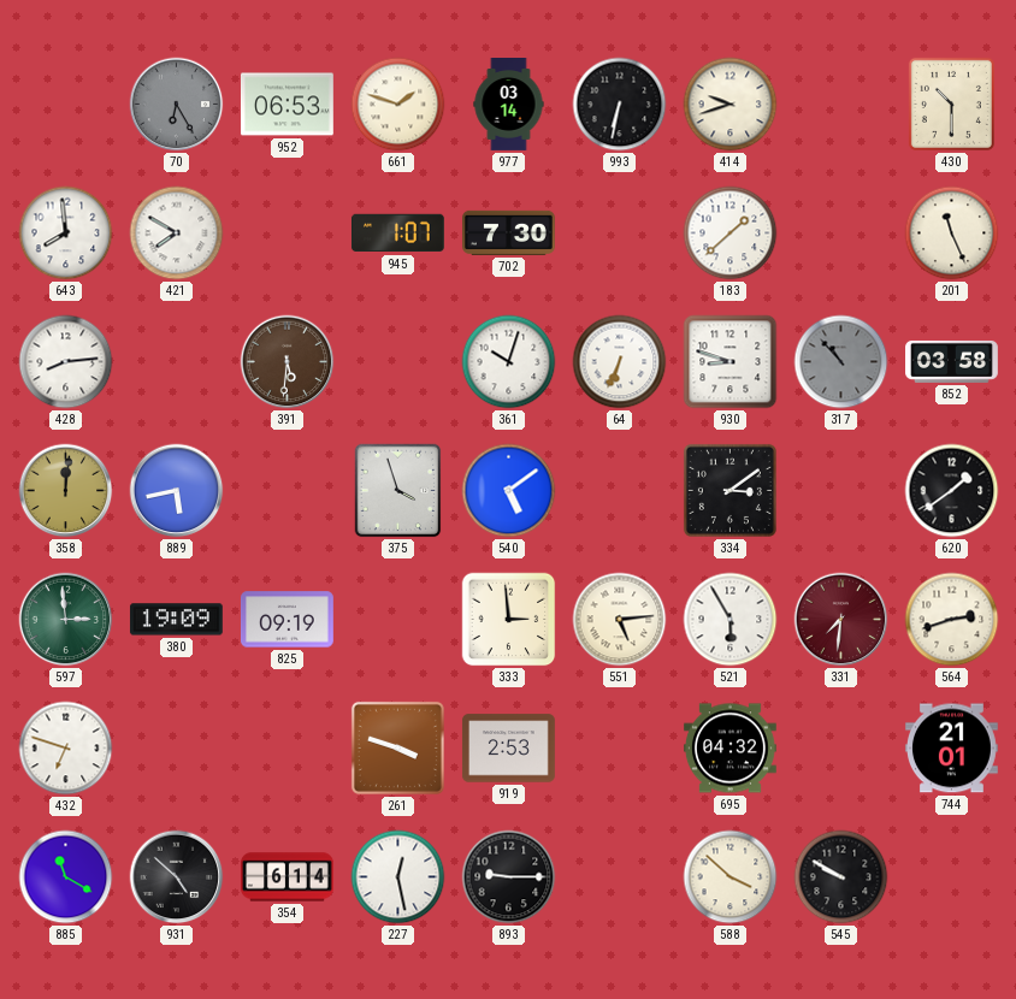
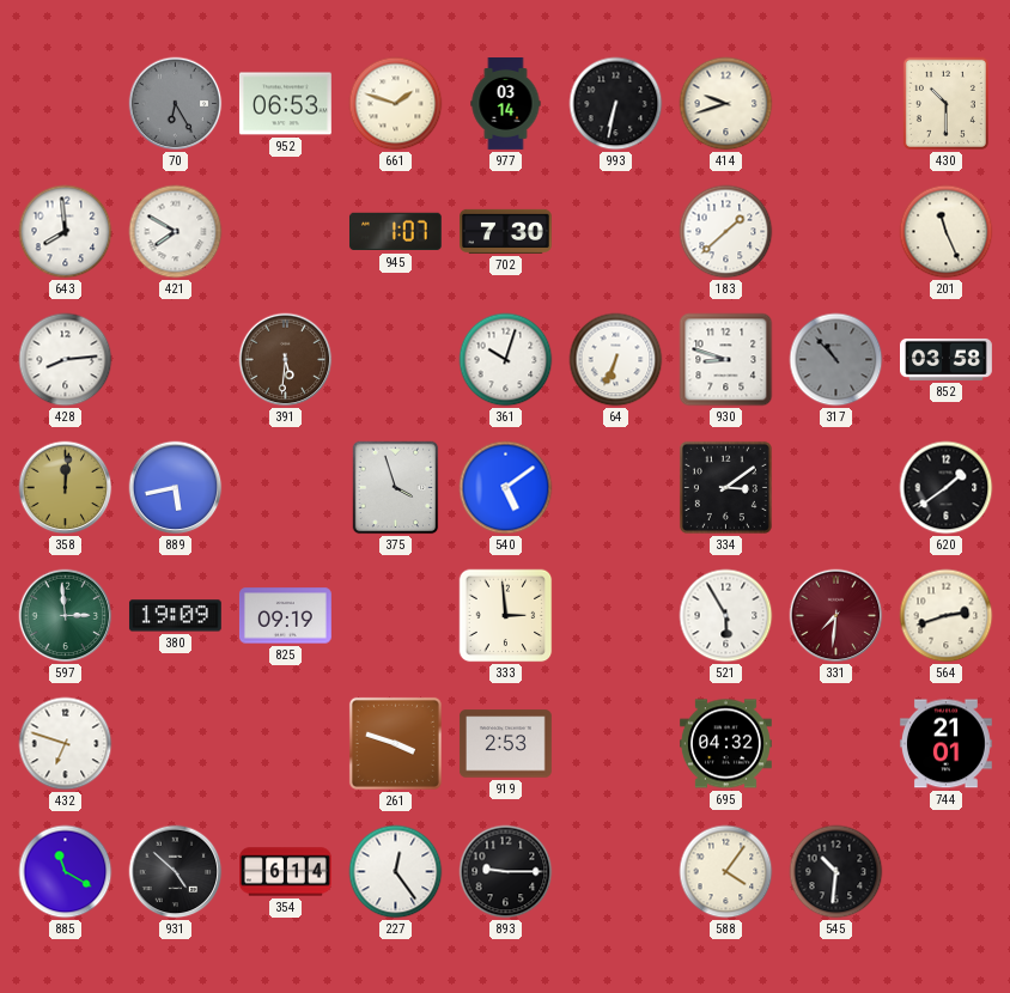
551: 5:14 -> none
227: 12:28 -> 12:24
588: 3:52 -> 4:06
545: 9:50 -> 10:31
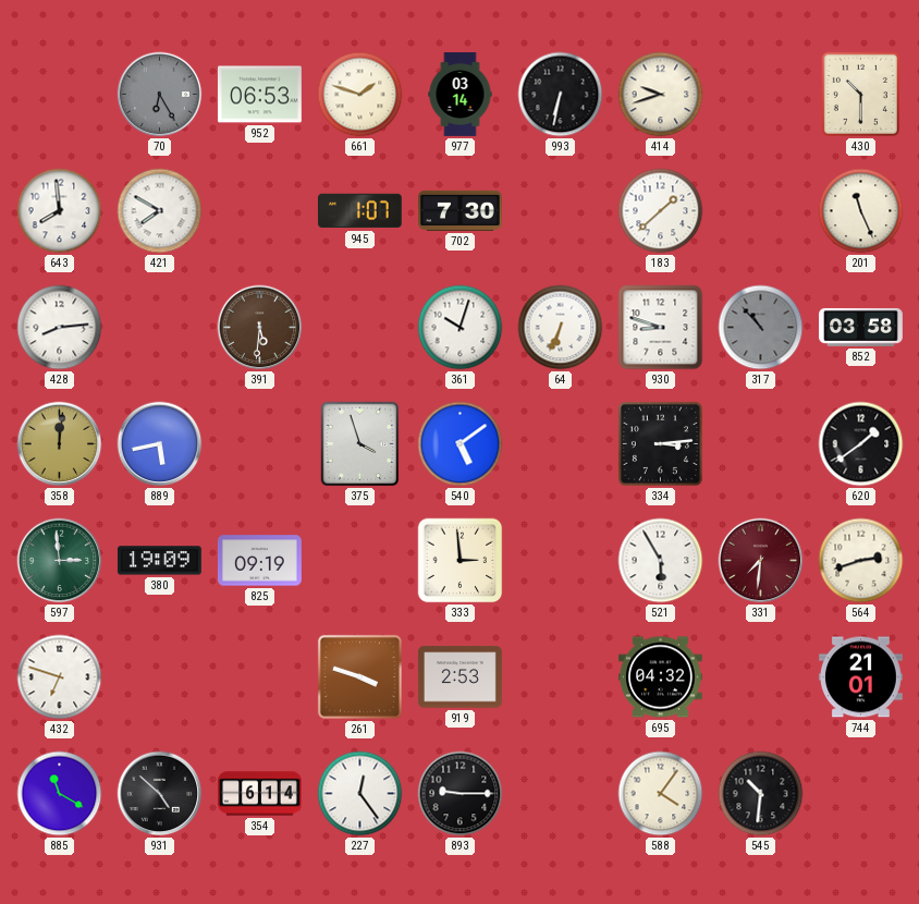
334: 3:09 -> 3:14
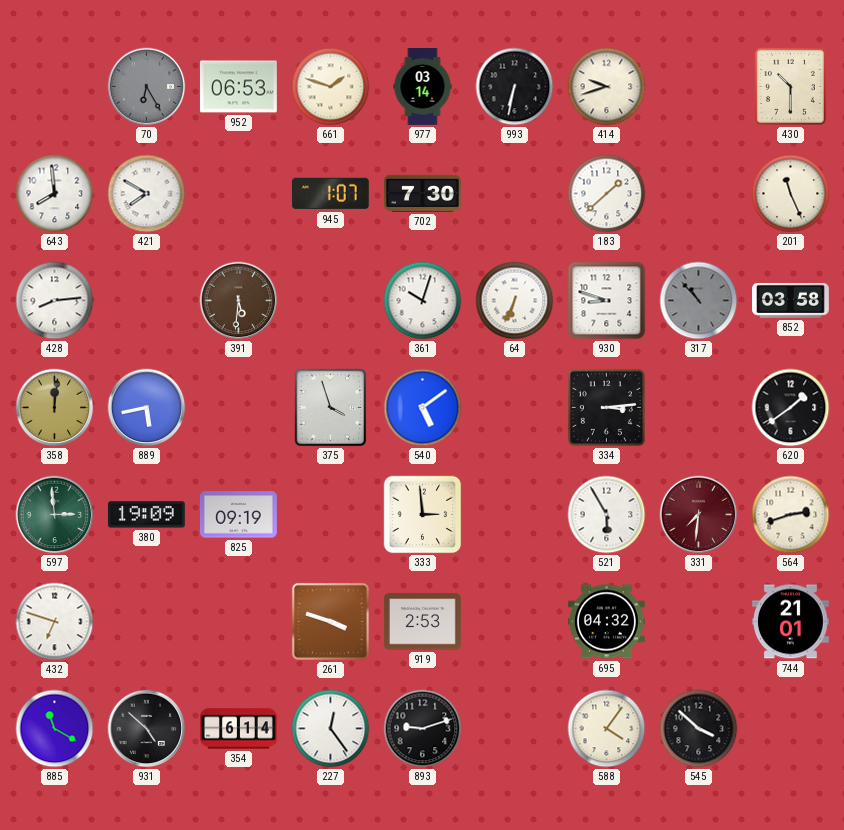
893: 9:15 -> 9:12
545: 10:31 -> 3:52
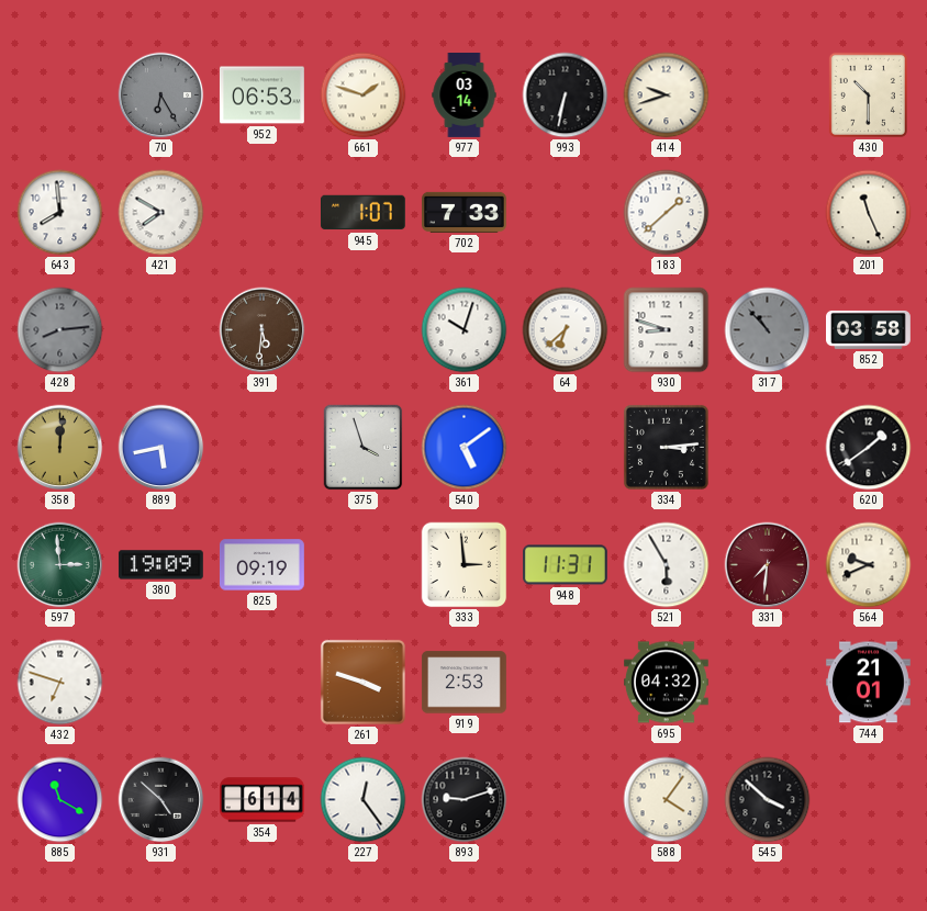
702: 7:30 -> 7:33
428 dial: white -> grey
64: 6:34 -> 6:38
948: none -> 11:31
564: 2:42 -> 9:41
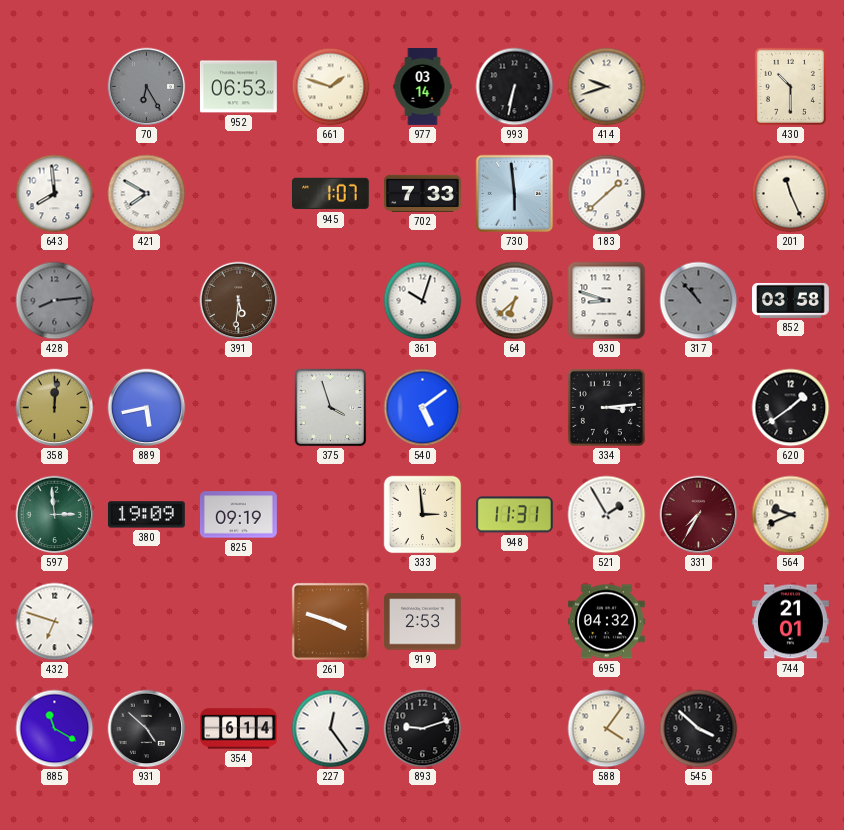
730: none -> 5:59
521: 5:55 -> 1:55
331: 7:31 -> 7:35
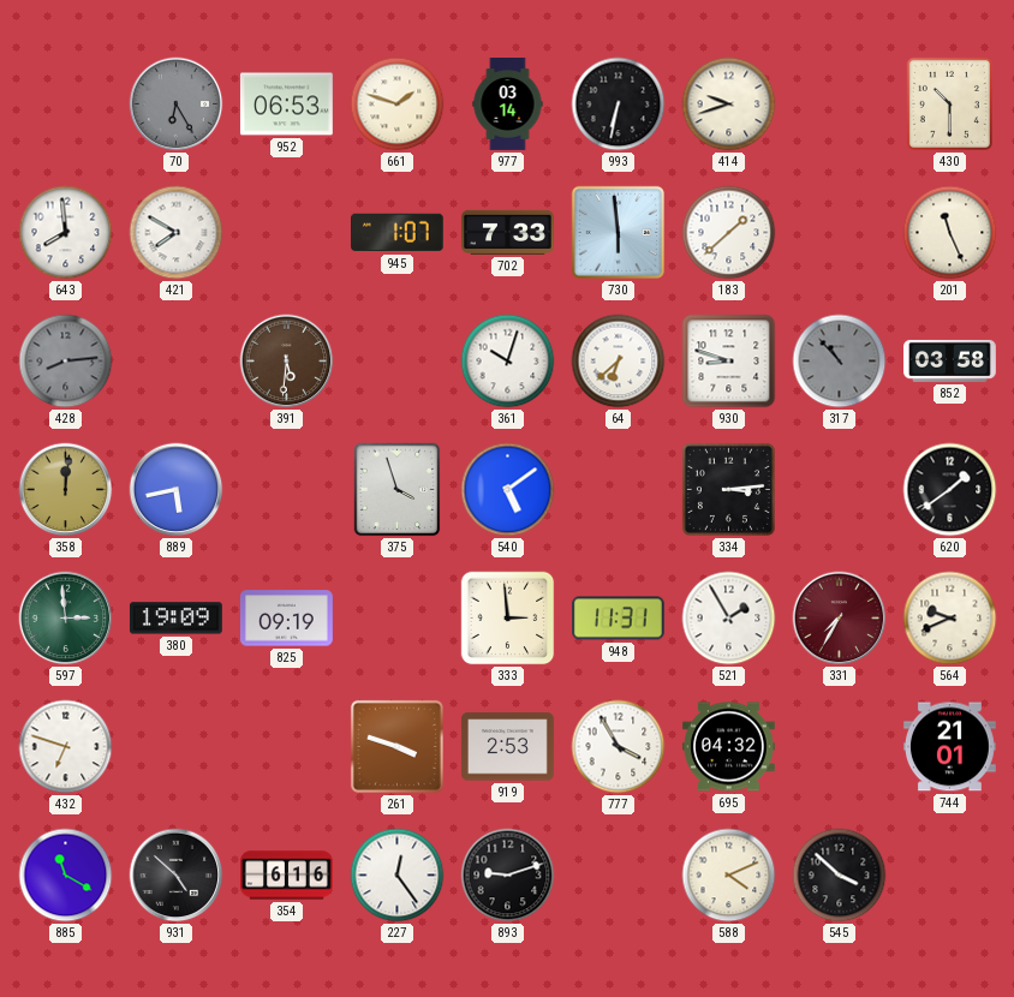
777: none -> 3:55
354: 6:14 -> 6:16
588: 4:06 -> 4:11
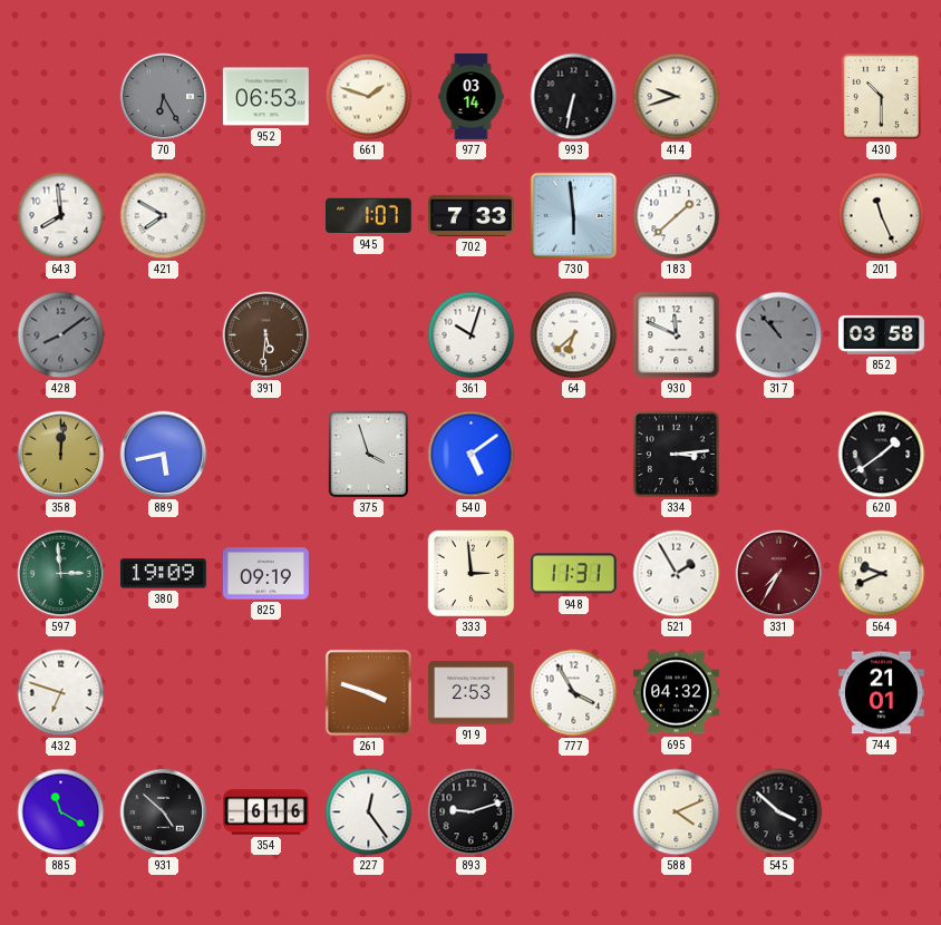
428: 8:14 -> 8:09
930: 8:48 -> 11:49
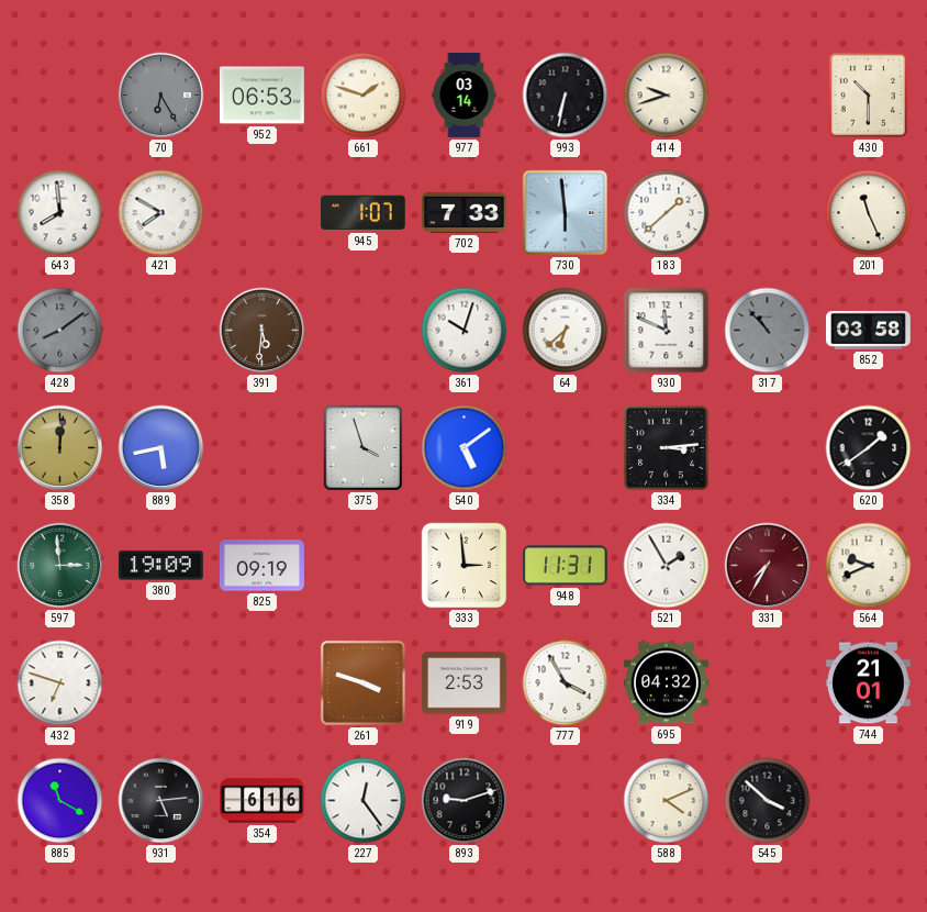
931: 4:52 -> 5:14
